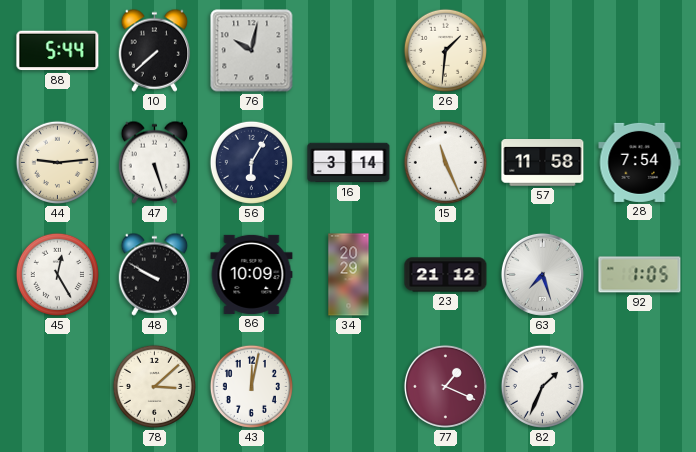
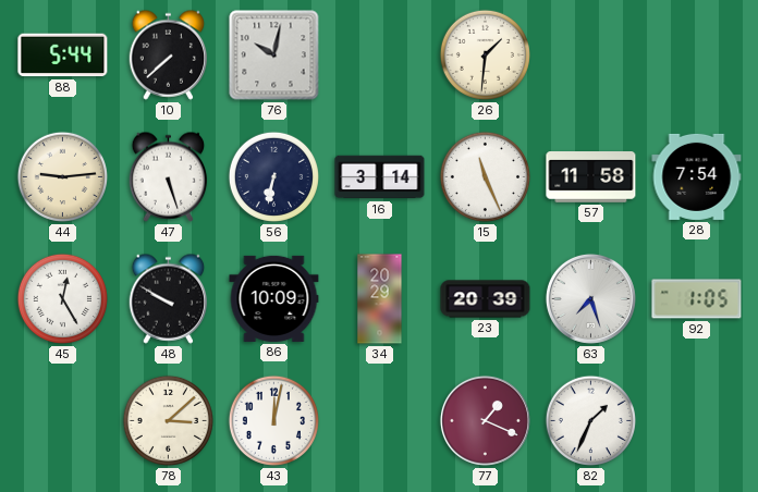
56: 6:05 -> 6:32
23: 21:12 -> 20:39
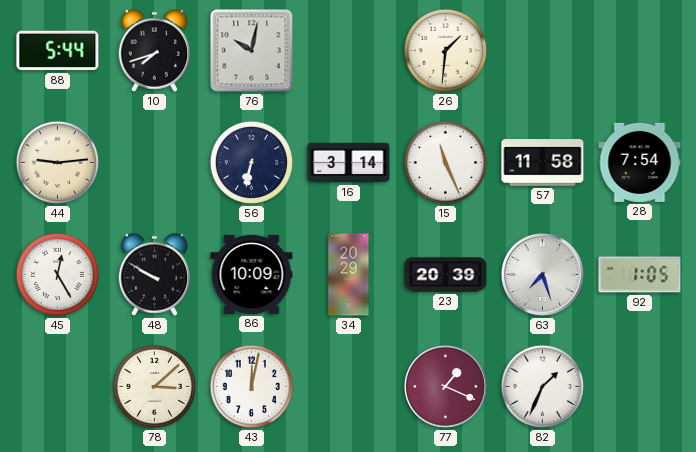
10: 7:38 -> 7:42
47: 5:27 -> none
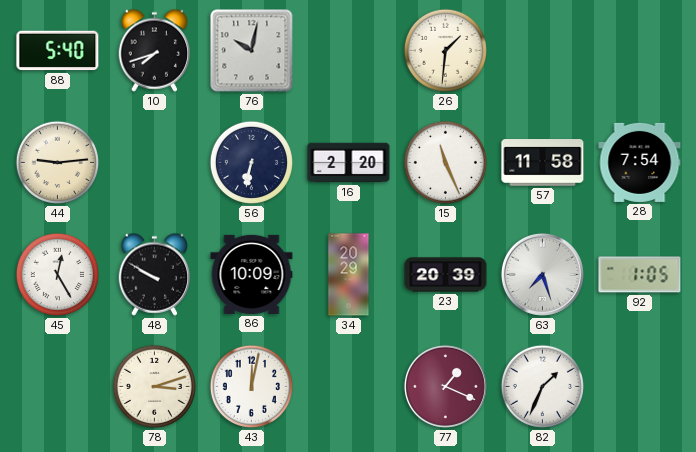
88: 5:44 -> 5:40
16: 3:14 -> 2:20
78: 3:08 -> 3:12
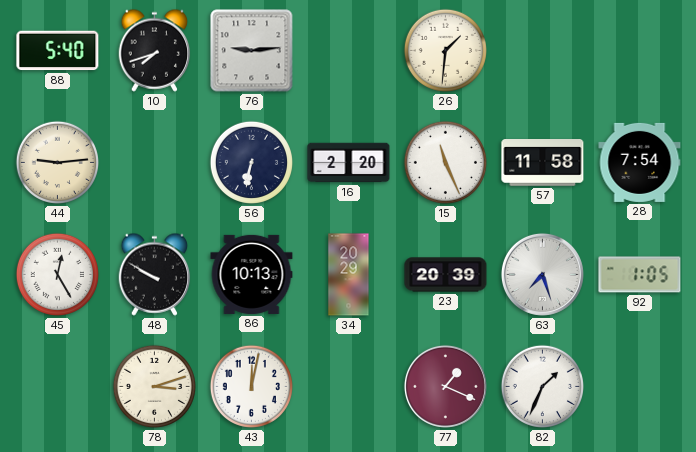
76: 10:02 -> 9:14
86: 10:09 -> 10:13
